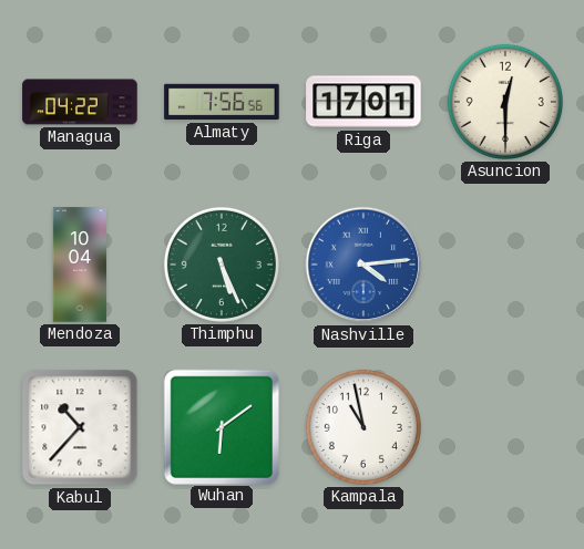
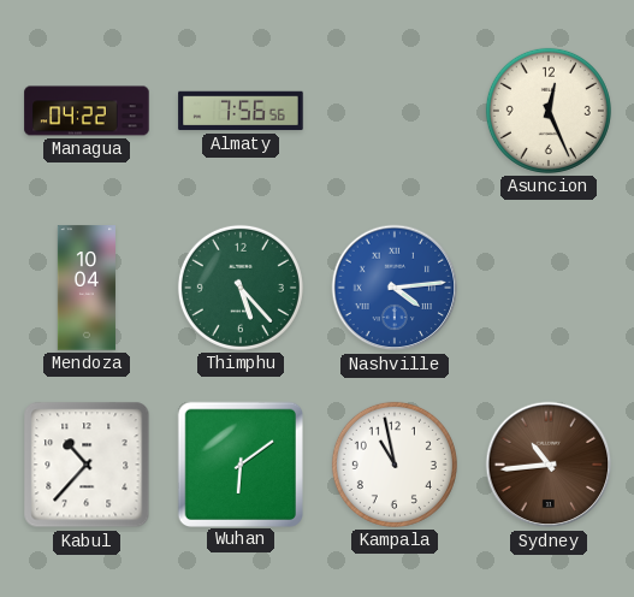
Riga: 17:01 -> none
Asuncion: 12:30 -> 12:26
Thimphu: 5:26 -> 5:23
Sydney: none -> 10:44
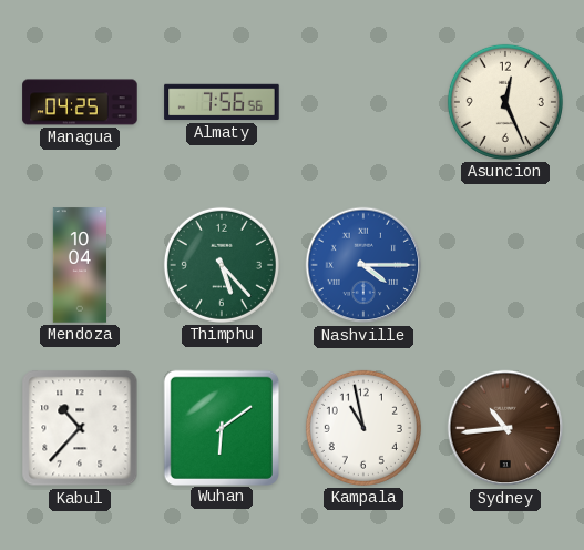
Managua: 04:22 -> 04:25
Nashville: 4:14 -> 4:15
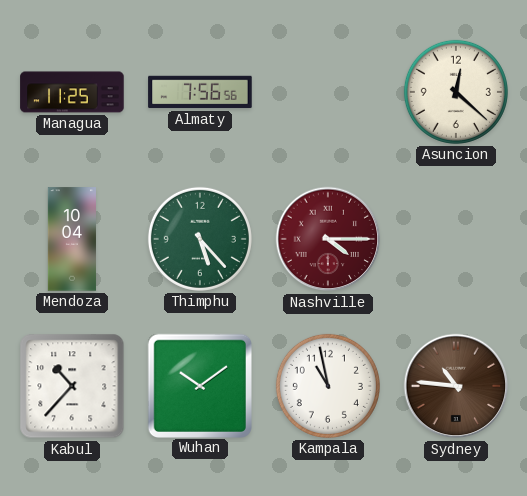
Managua: 04:25 -> 11:25
Asuncion: 12:26 -> 12:22
Nashville dial: blue -> burgundy
Wuhan: 6:09 -> 10:09
Sydney: 10:44 -> 10:46
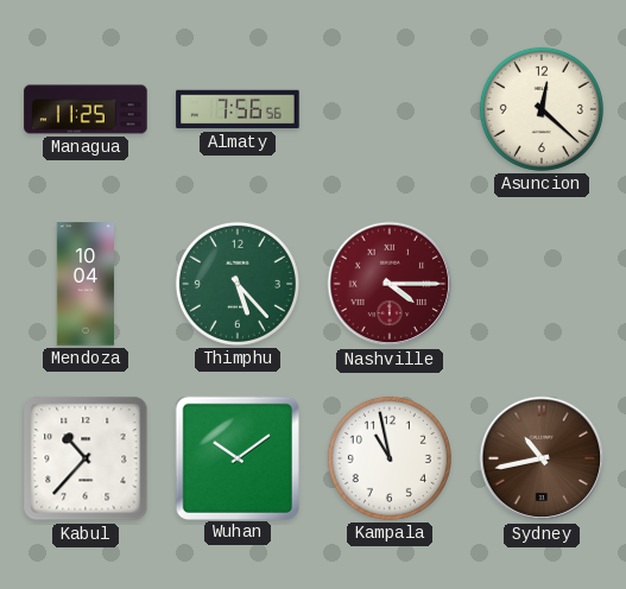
Sydney: 10:46 -> 10:43
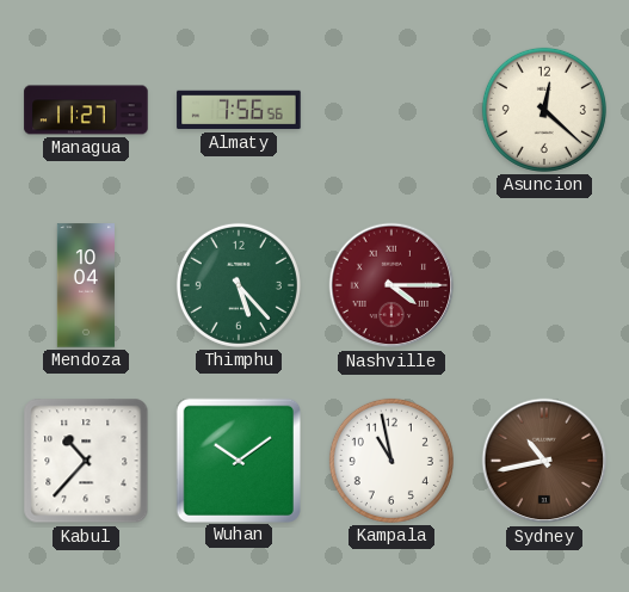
Managua: 11:25 -> 11:27
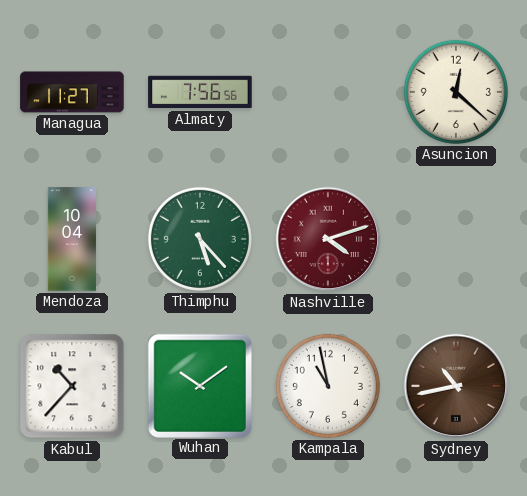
Nashville: 4:15 -> 4:12
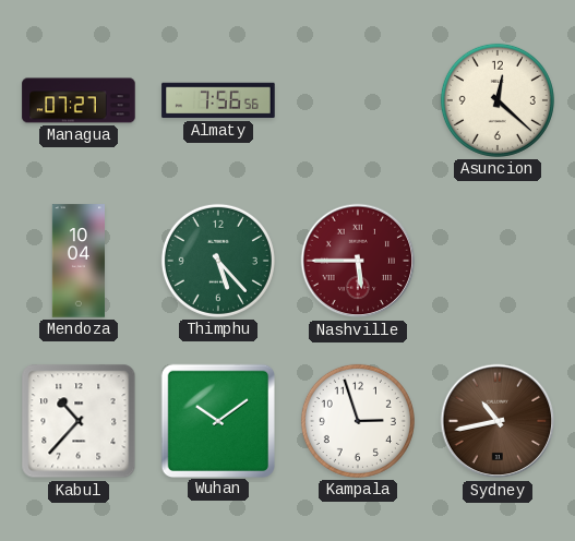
Managua: 11:27 -> 07:27
Nashville: 4:12 -> 5:45
Kampala: 10:58 -> 2:57
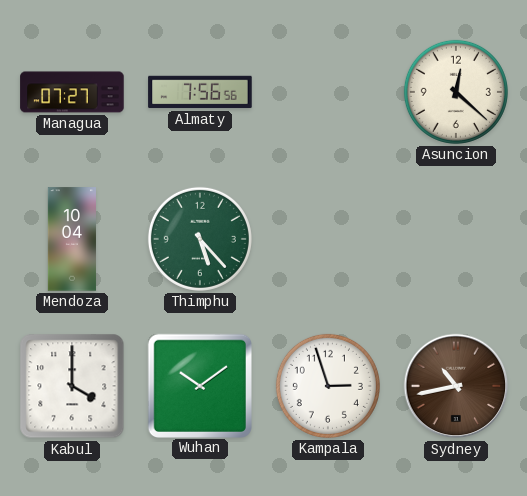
Nashville: 5:45 -> none
Kabul: 10:37 -> 4:00
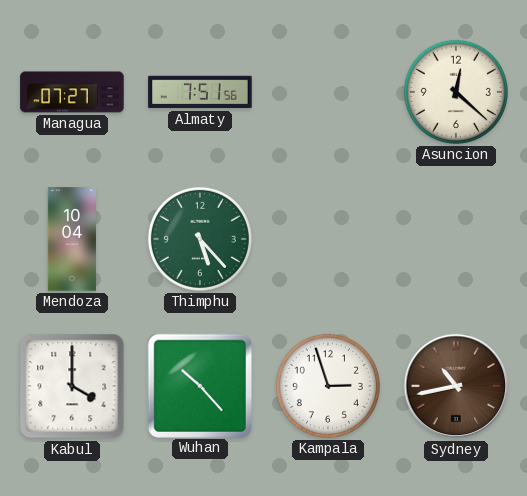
Almaty: 7:56 -> 7:51
Wuhan: 10:09 -> 10:23
